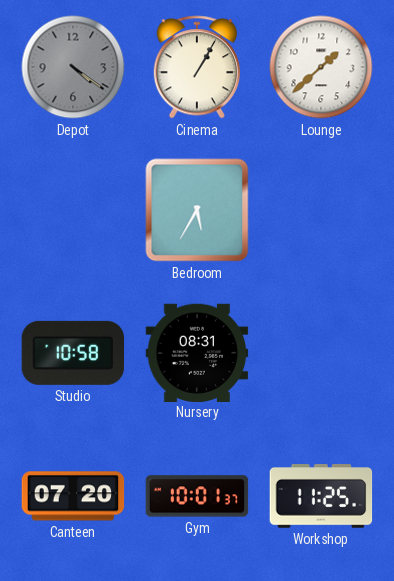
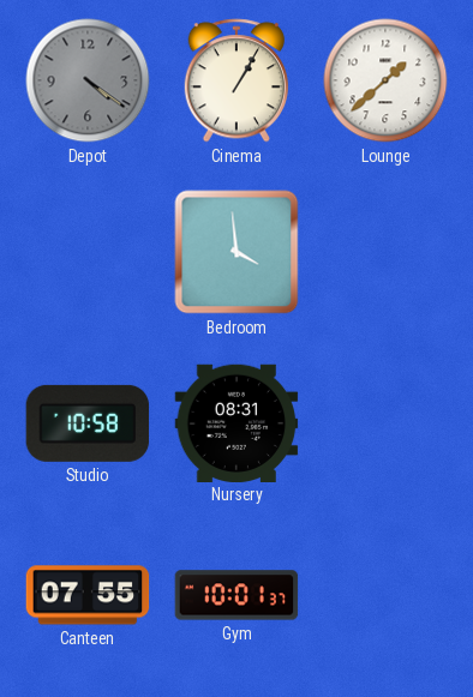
Bedroom: 5:35 -> 3:59
Canteen: 07:20 -> 07:55
Workshop: 11:25 -> none
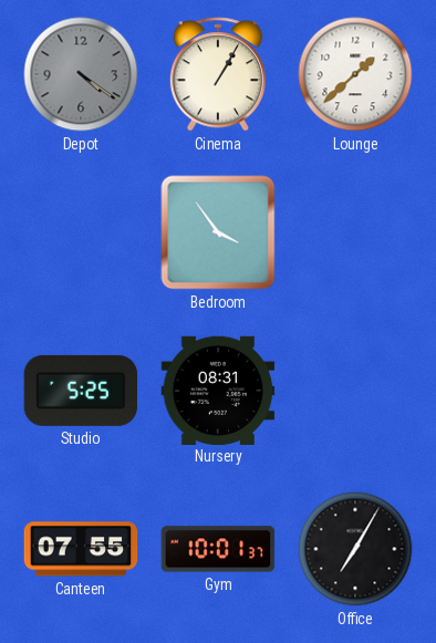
Bedroom: 3:59 -> 3:54
Studio: 10:58 -> 5:25
Office: none -> 7:05
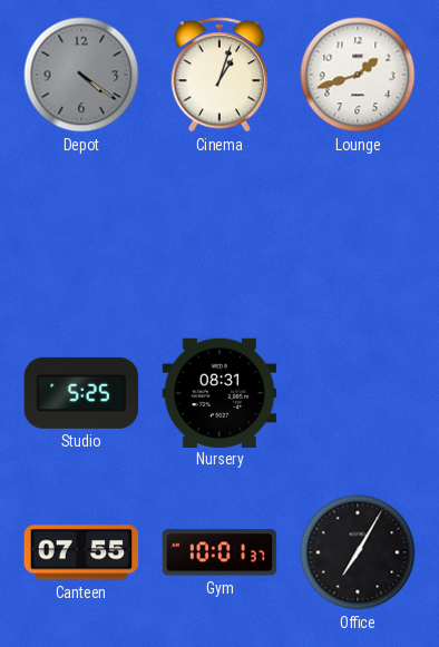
Cinema: 1:05 -> 1:03
Lounge: 1:38 -> 1:42
Bedroom: 3:54 -> none
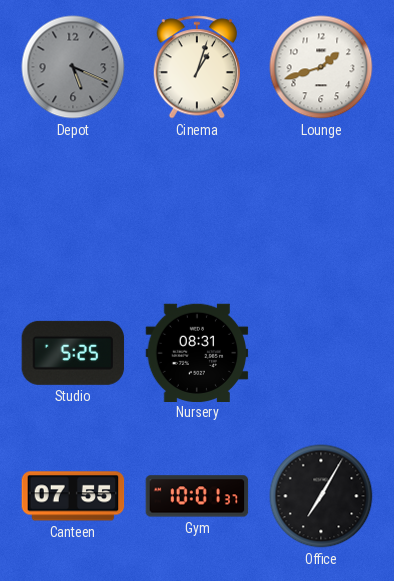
Depot: 4:21 -> 5:19
